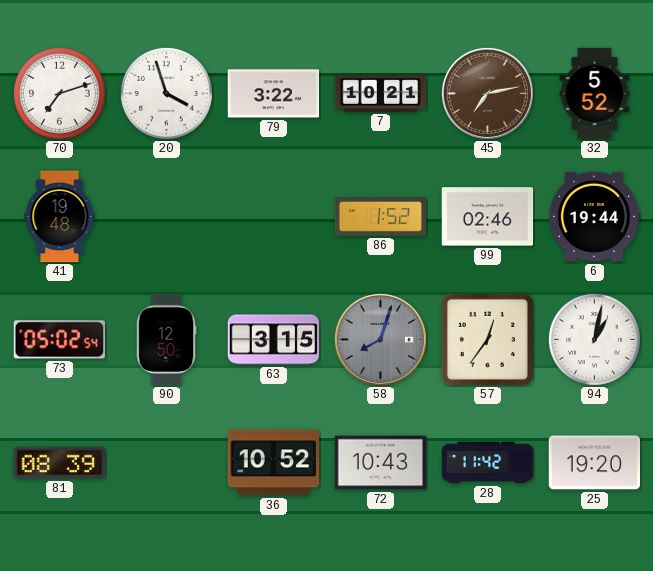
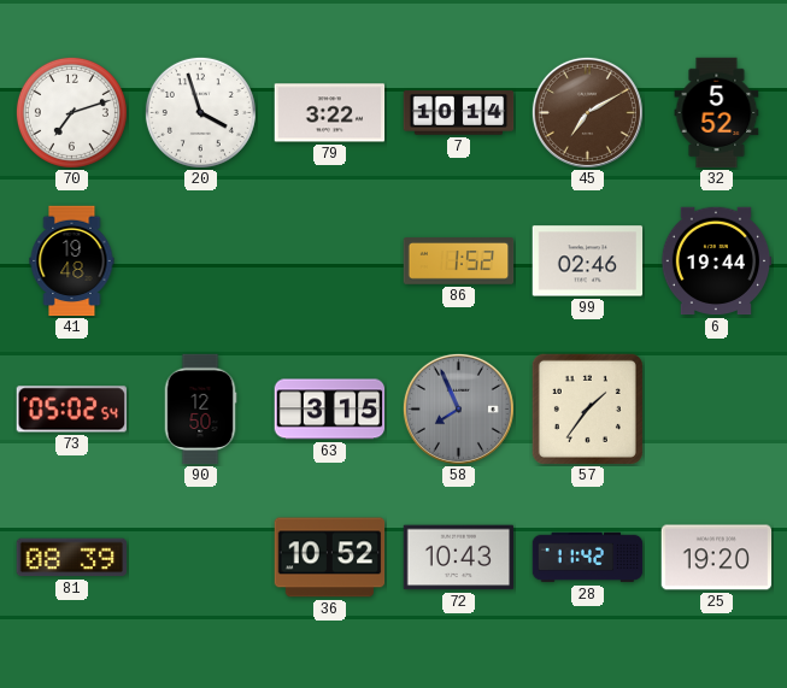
7: 10:21 -> 10:14
45: 7:13 -> 7:10
58: 8:03 -> 7:56
57: 12:36 -> 1:36
94: 1:02 -> none
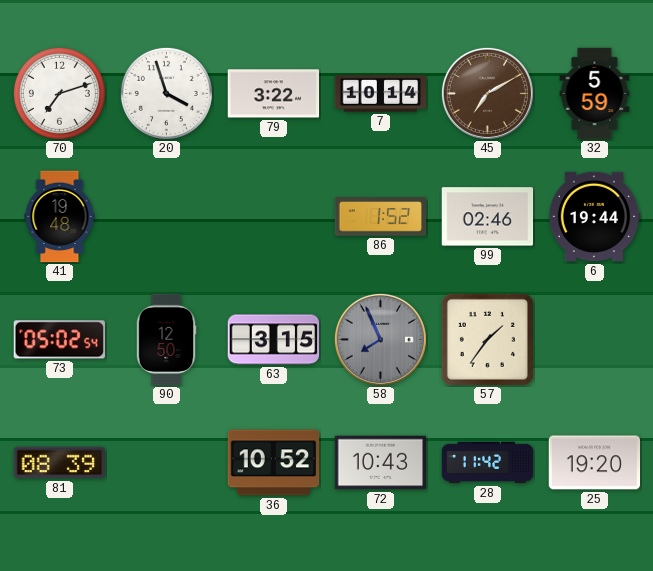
32: 5:52 -> 5:59
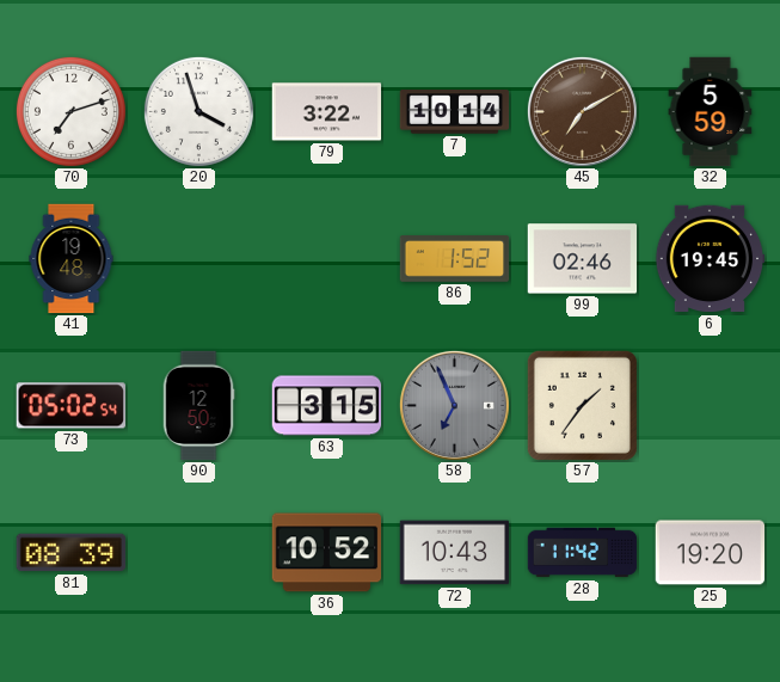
6: 19:44 -> 19:45
58: 7:56 -> 6:56
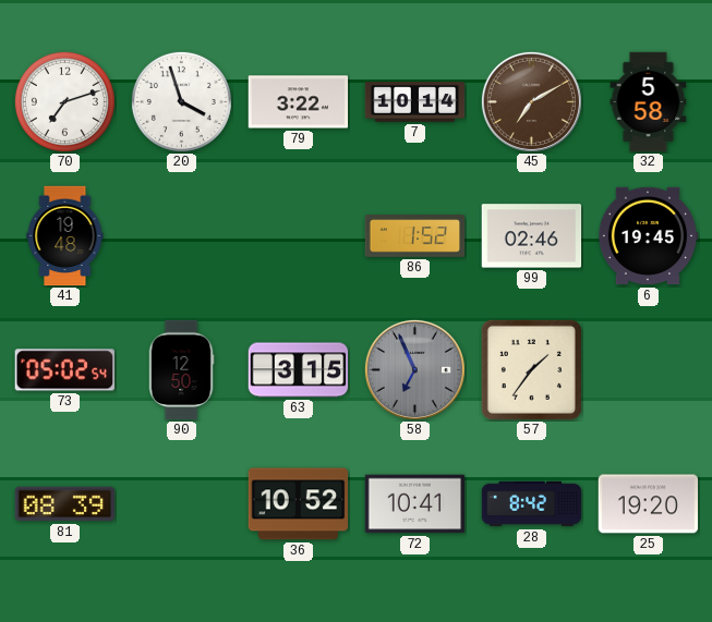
32: 5:59 -> 5:58
72: 10:43 -> 10:41
28: 11:42 -> 8:42
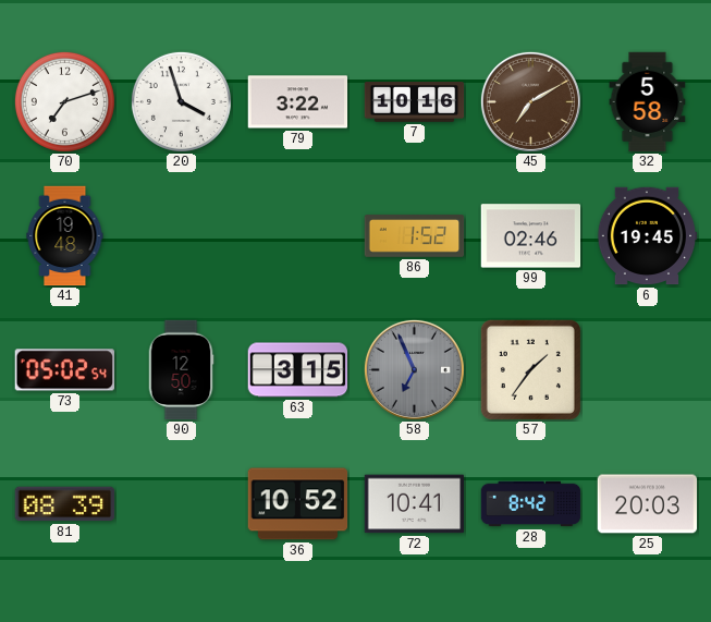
7: 10:14 -> 10:16
25: 19:20 -> 20:03
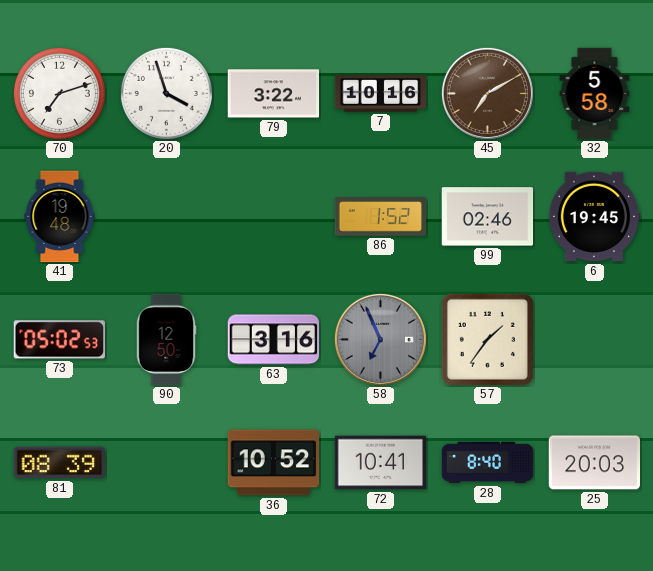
73: 05:02:54 -> 05:02:53
63: 3:15 -> 3:16
28: 8:42 -> 8:40
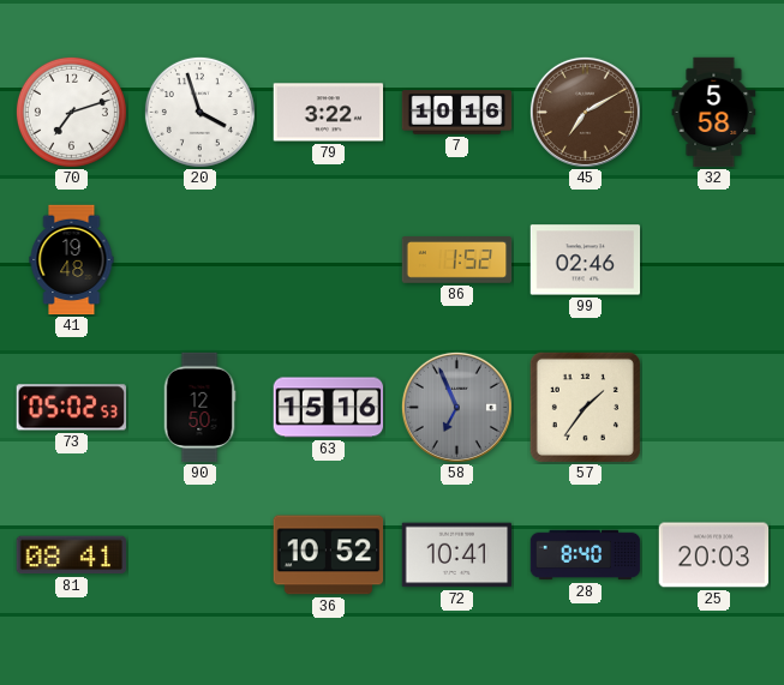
6: 19:45 -> none
63: 3:16 -> 15:16
81: 08:39 -> 08:41
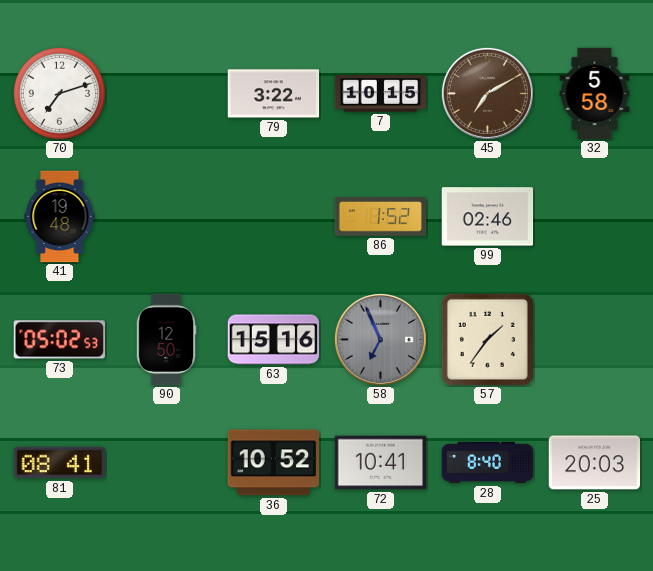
20: 3:57 -> none
7: 10:16 -> 10:15
